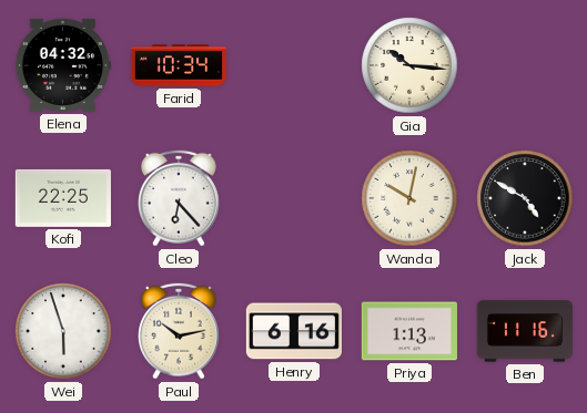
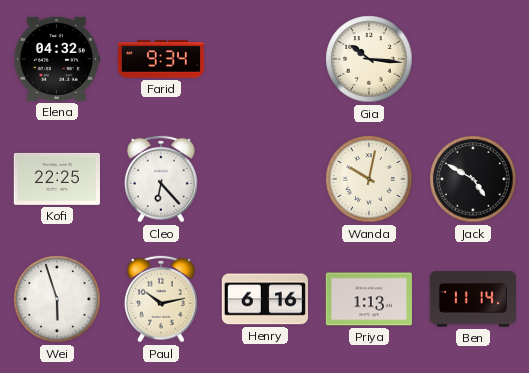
Farid: 10:34 -> 9:34
Ben: 11:16 -> 11:14
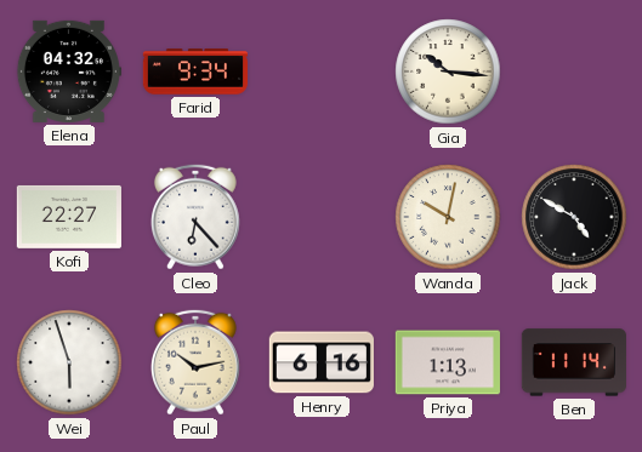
Kofi: 22:25 -> 22:27
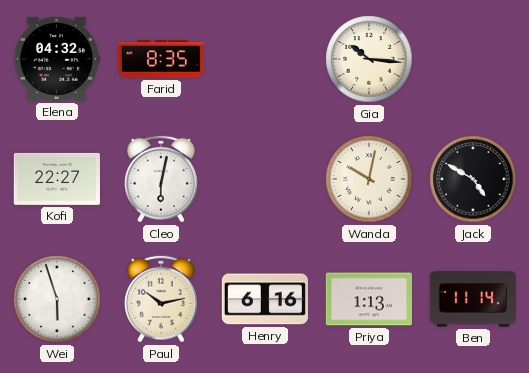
Farid: 9:34 -> 8:35
Cleo: 6:23 -> 6:02
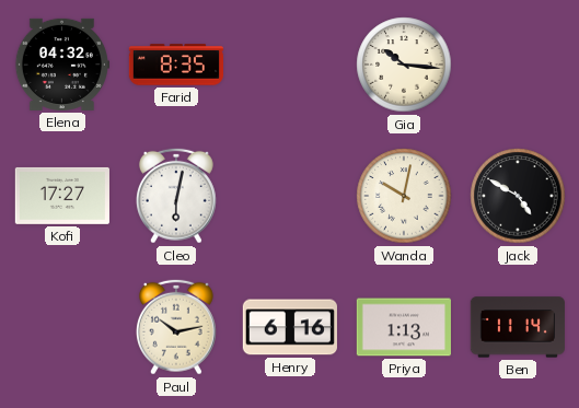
Kofi: 22:27 -> 17:27
Wei: 5:57 -> none
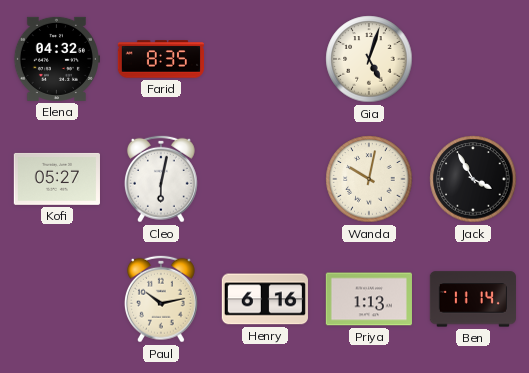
Gia: 10:16 -> 5:03
Kofi: 17:27 -> 05:27
Jack: 4:50 -> 3:55
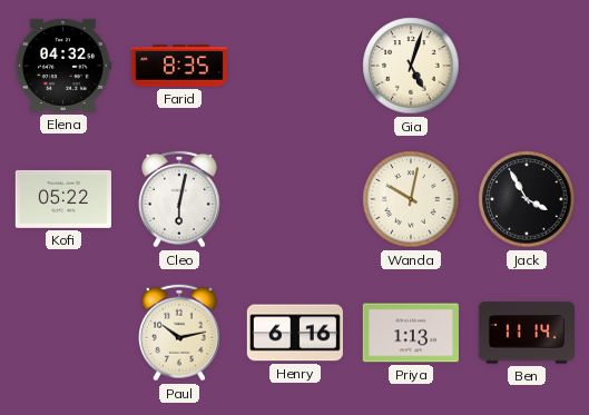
Kofi: 05:27 -> 05:22
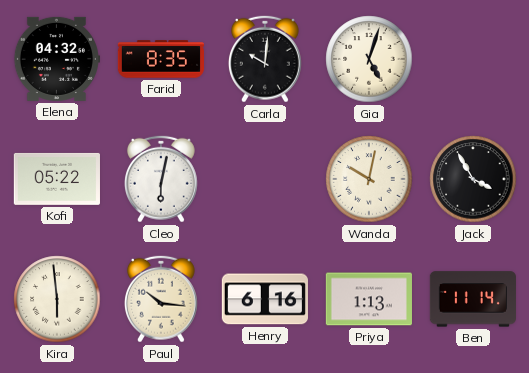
Carla: none -> 10:01
Kira: none -> 5:59
Paul: 10:13 -> 10:16
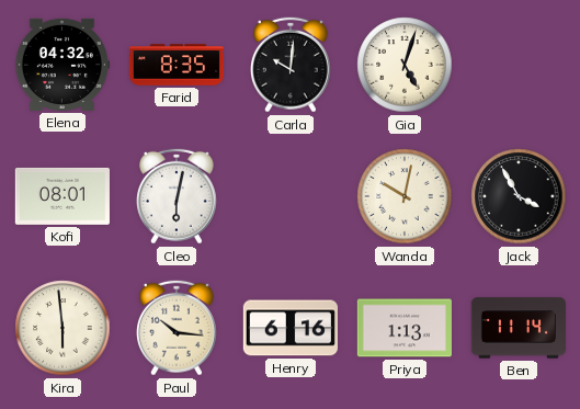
Kofi: 05:22 -> 08:01
